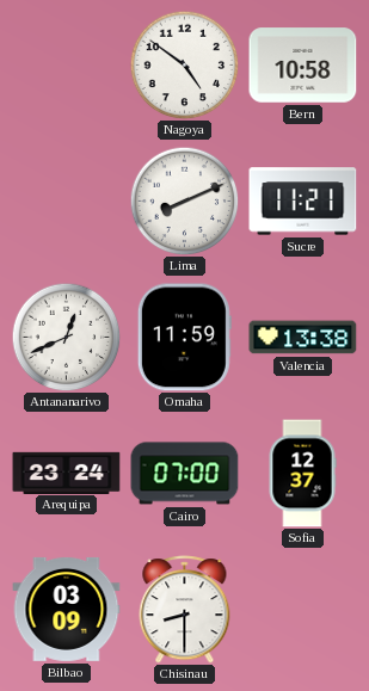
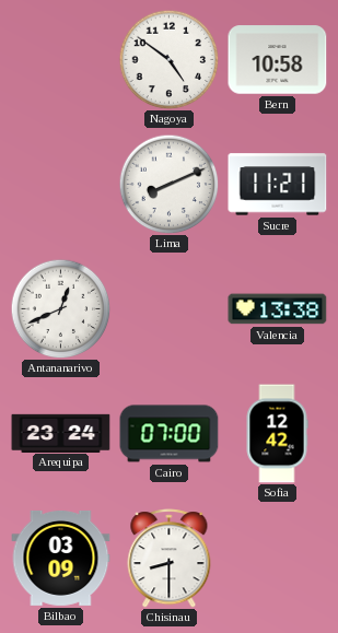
Omaha: 11:59 -> none
Sofia: 12:37 -> 12:42
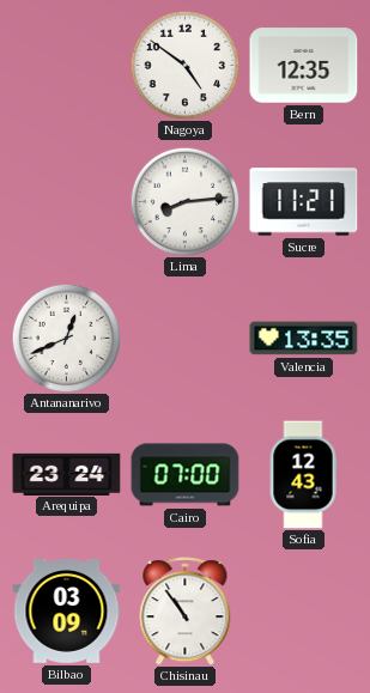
Bern: 10:58 -> 12:35
Lima: 8:11 -> 8:14
Valencia: 13:38 -> 13:35
Sofia: 12:42 -> 12:43
Chisinau: 8:30 -> 10:54
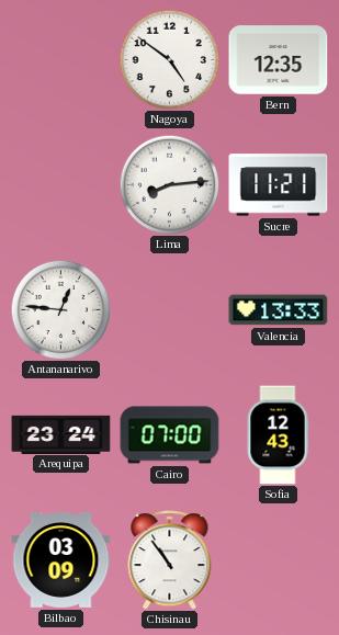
Antananarivo: 12:41 -> 12:46
Valencia: 13:35 -> 13:33
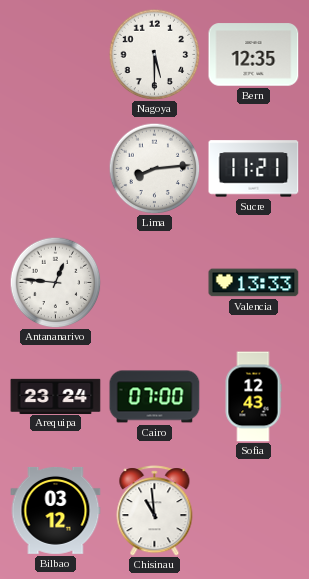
Nagoya: 4:51 -> 5:30
Bilbao: 03:09 -> 03:12
Chisinau: 10:54 -> 10:59
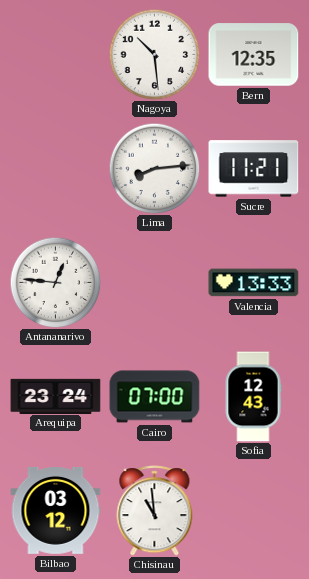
Nagoya: 5:30 -> 10:29
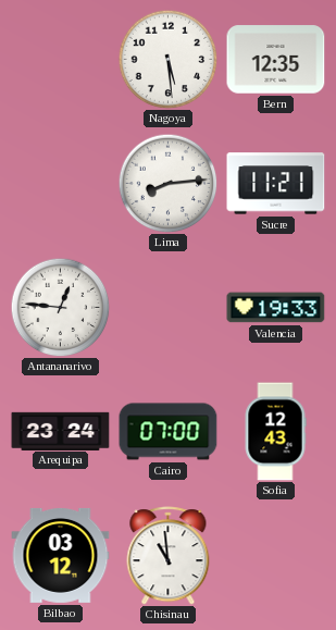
Nagoya: 10:29 -> 5:29
Valencia: 13:33 -> 19:33
